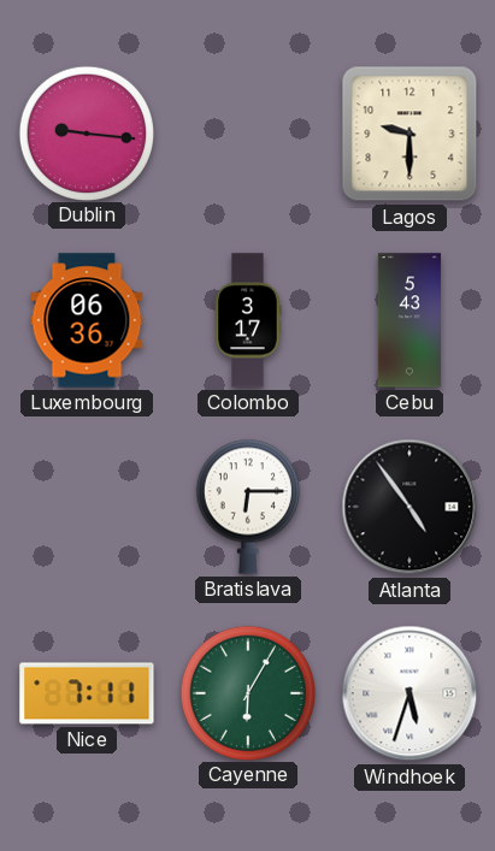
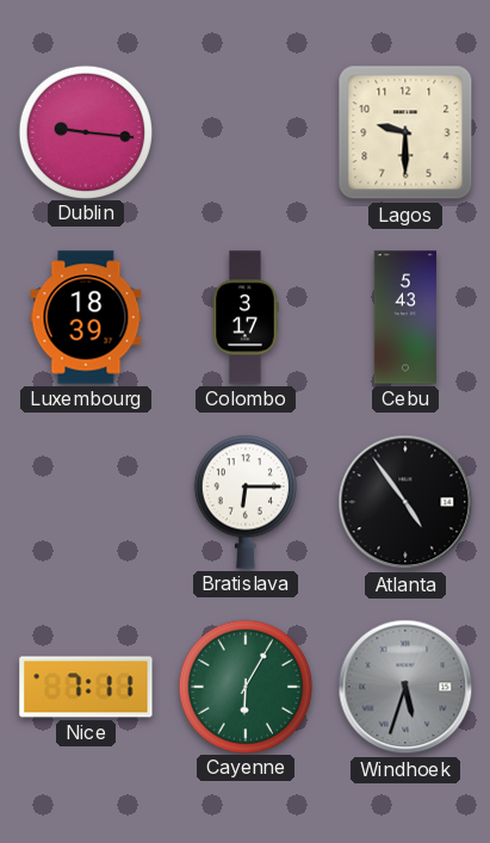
Luxembourg: 06:36 -> 18:39
Windhoek dial: white -> grey
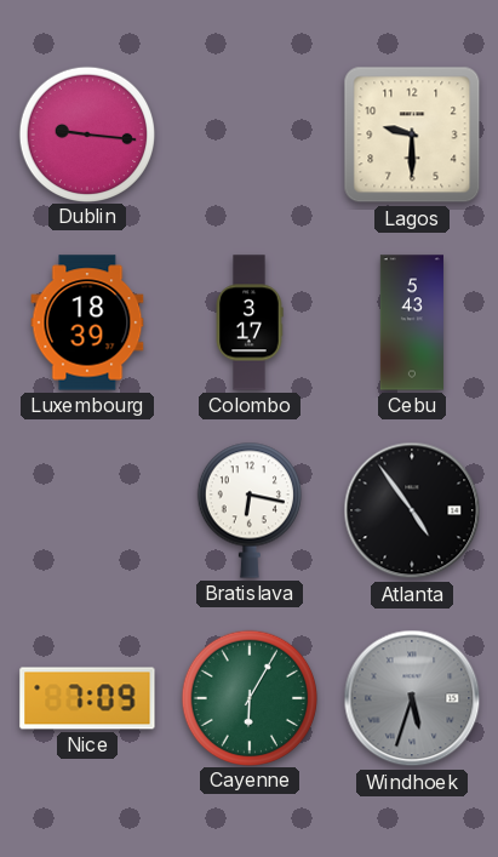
Bratislava: 6:15 -> 6:17
Nice: 7:11 -> 7:09
